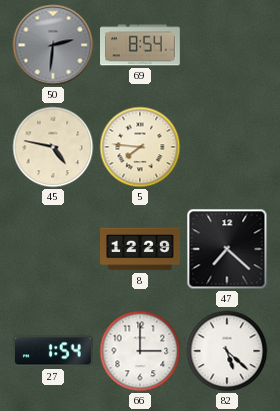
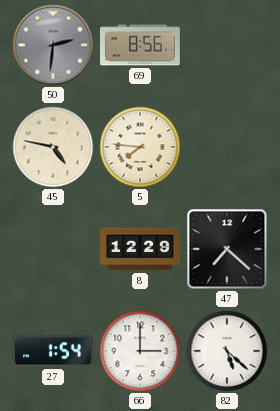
69: 8:54 -> 8:56
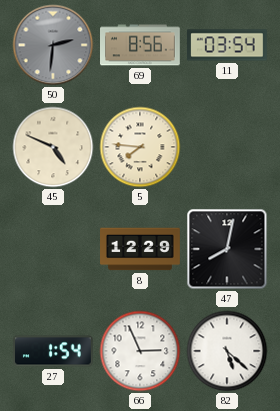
11: none -> 03:54
45: 4:47 -> 4:49
47: 7:22 -> 8:02
66: 3:00 -> 2:56
